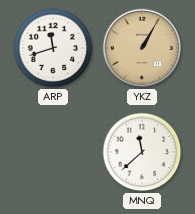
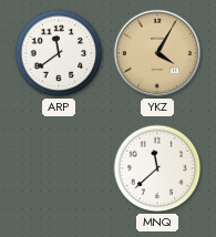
ARP: 11:42 -> 11:39
YKZ: 1:05 -> 4:05
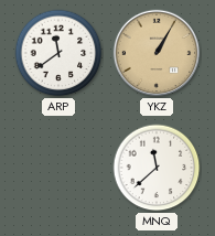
YKZ: 4:05 -> 1:05
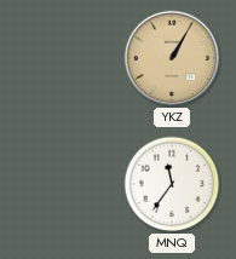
ARP: 11:39 -> none
MNQ: 11:38 -> 11:36
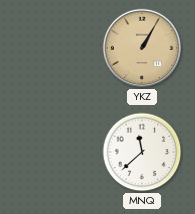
MNQ: 11:36 -> 11:38
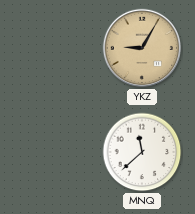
YKZ: 1:05 -> 9:05
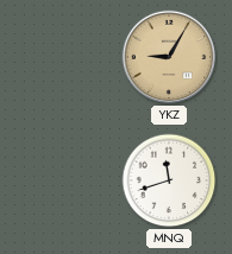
MNQ: 11:38 -> 11:42
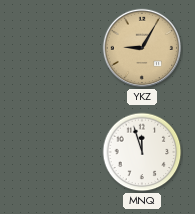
MNQ: 11:42 -> 11:57
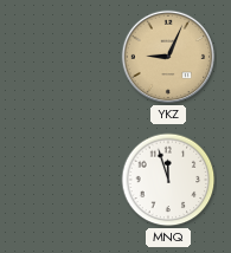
YKZ: 9:05 -> 9:04
